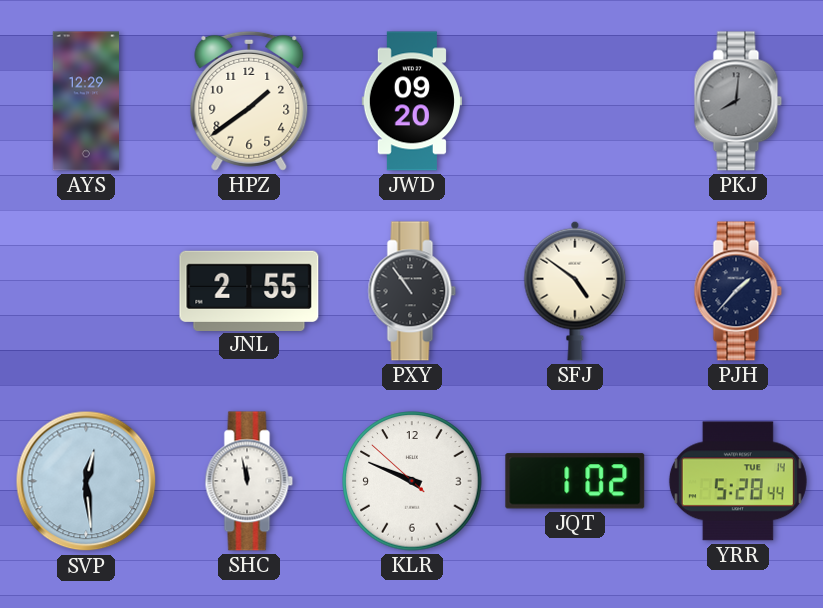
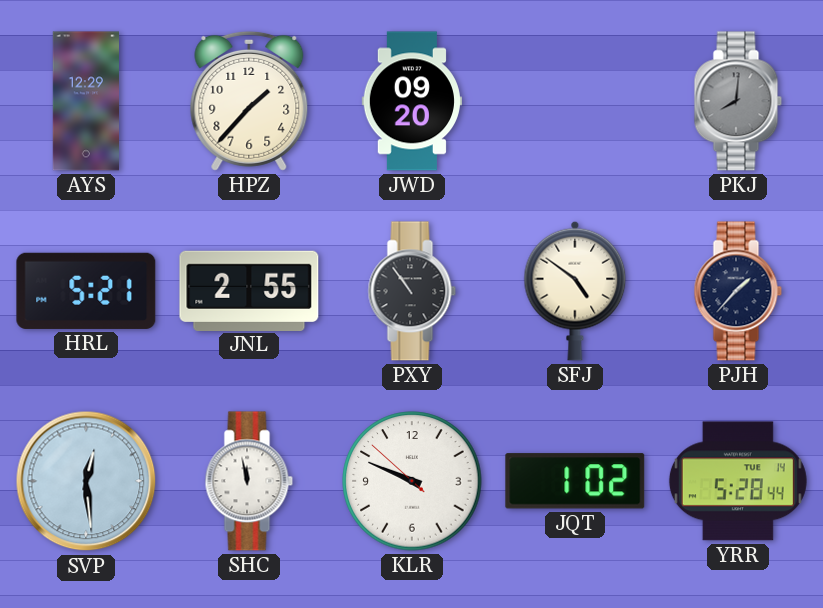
HPZ: 1:39 -> 1:37
HRL: none -> 5:21
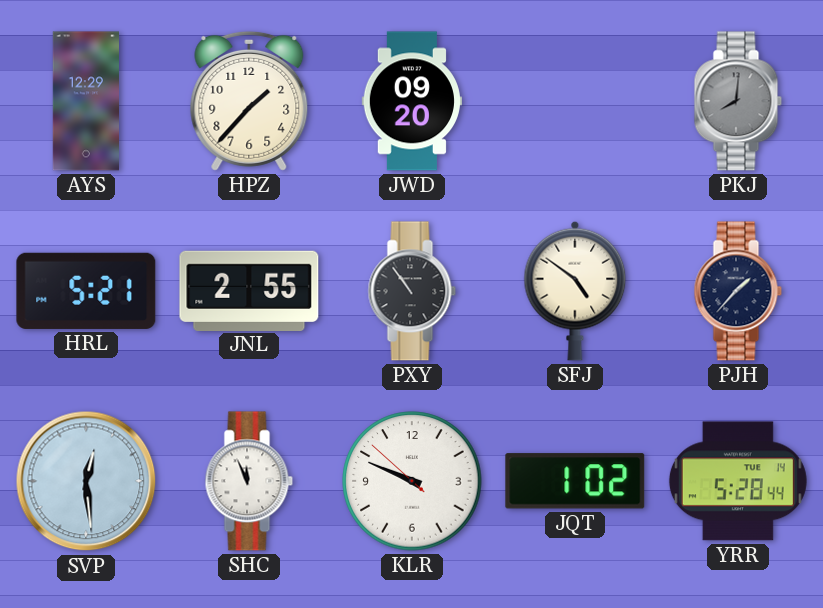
SHC: 11:58 -> 11:56
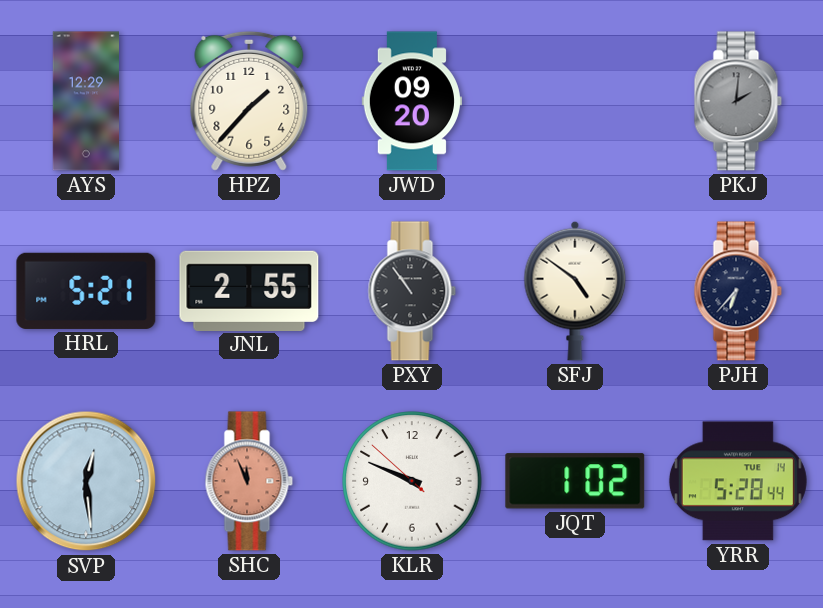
PKJ: 8:01 -> 2:01
PJH: 1:37 -> 6:37
SHC dial: white -> salmon
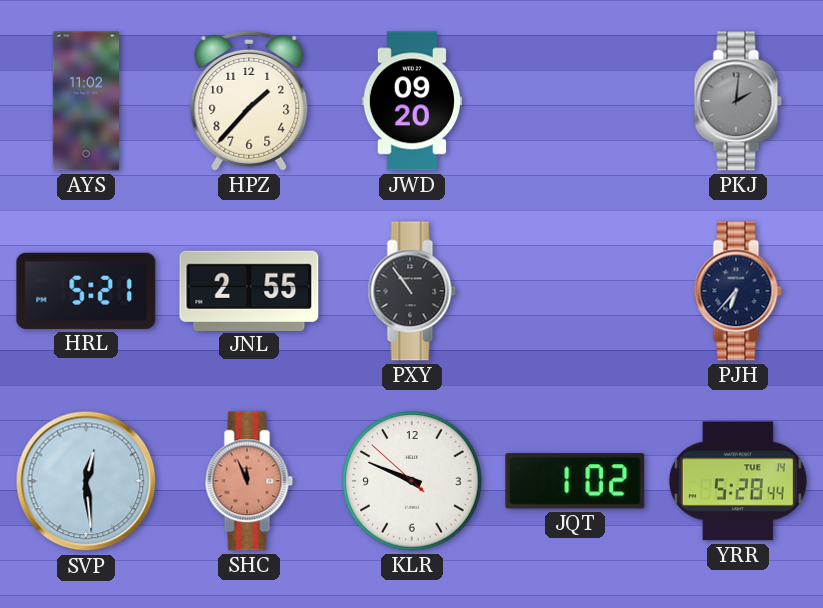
AYS: 12:29 -> 11:02
SFJ: 4:51 -> none
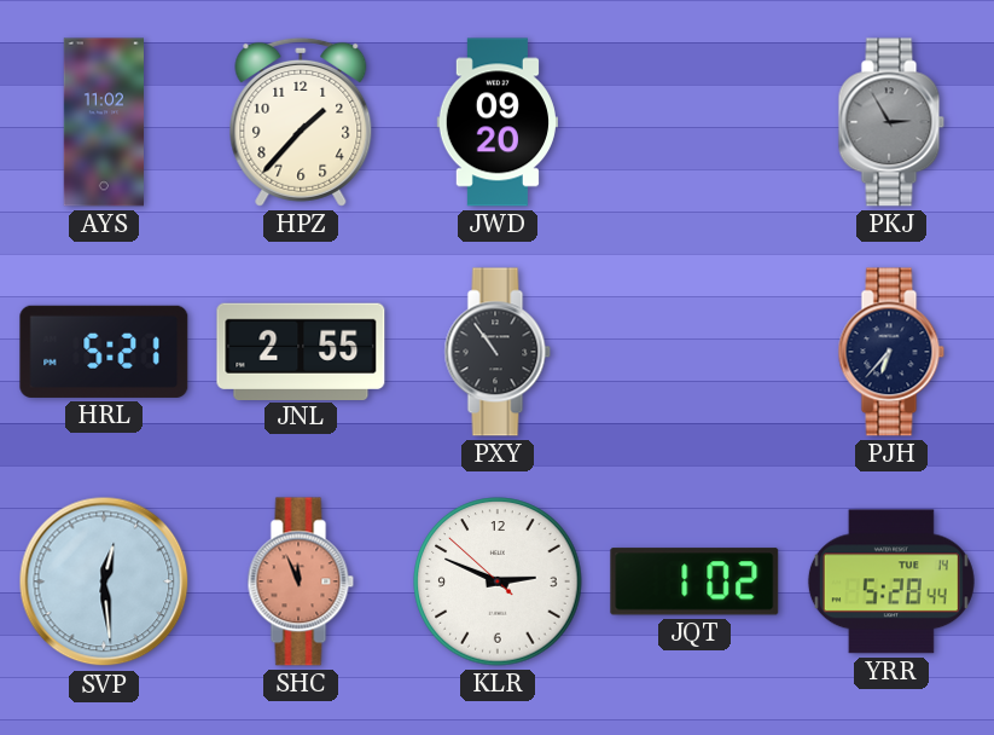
PKJ: 2:01 -> 2:55
KLR: 9:48 -> 2:48
